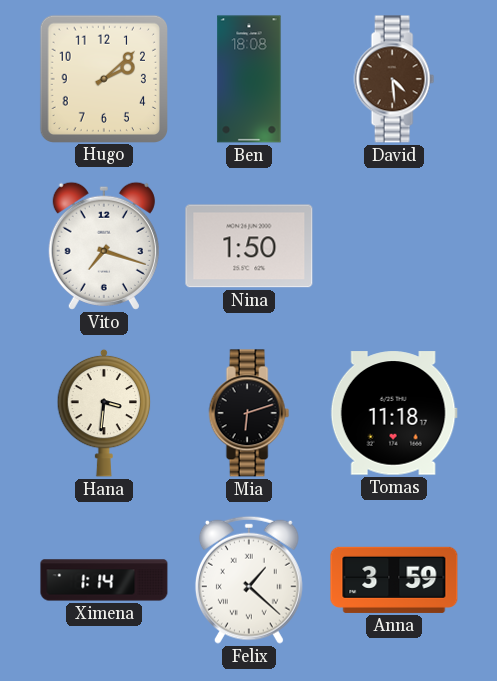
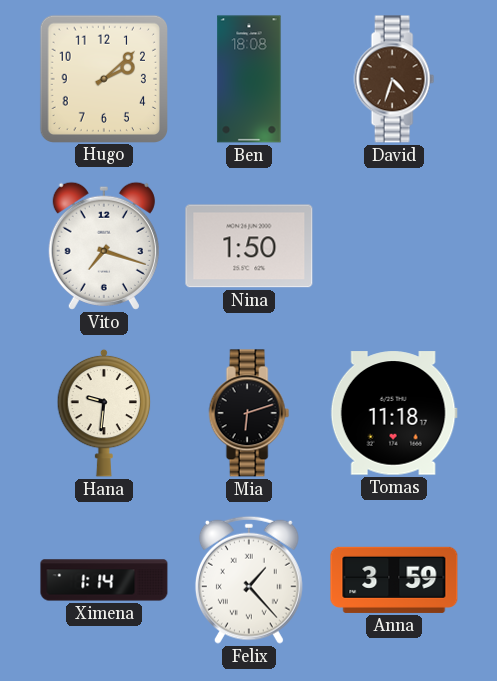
David: 4:29 -> 4:33
Hana: 3:31 -> 9:31
Felix: 1:22 -> 1:23
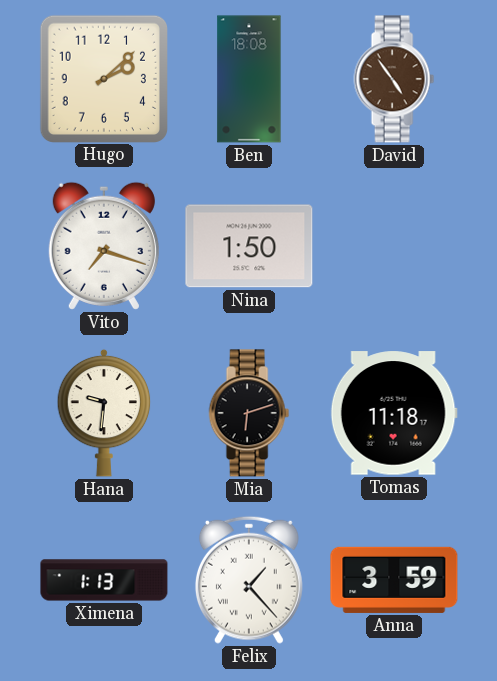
David: 4:33 -> 4:54
Ximena: 1:14 -> 1:13
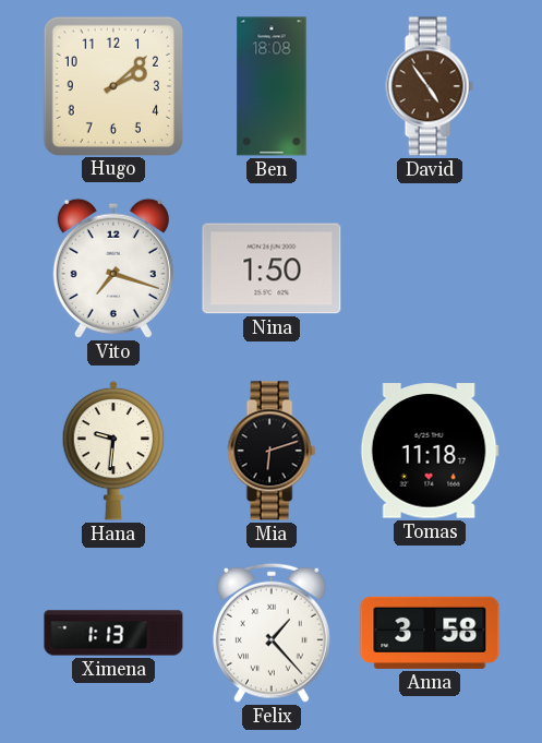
Anna: 3:59 -> 3:58
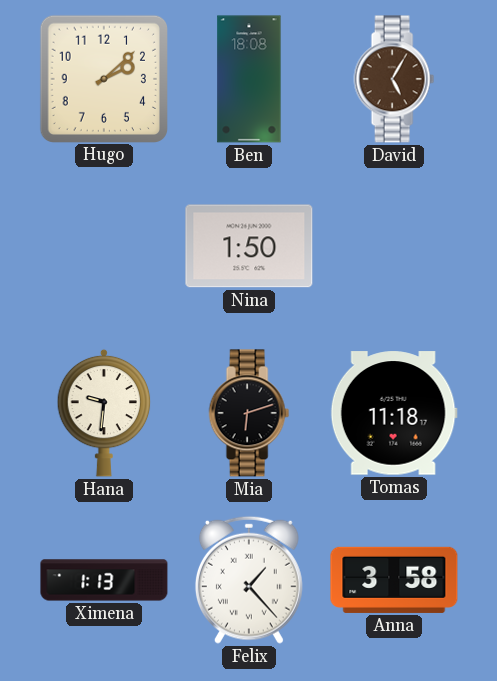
David: 4:54 -> 5:05
Vito: 7:18 -> none
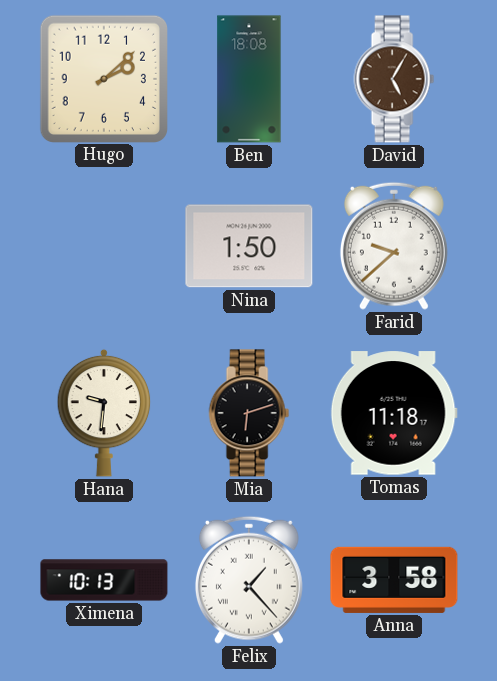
Farid: none -> 9:38
Ximena: 1:13 -> 10:13
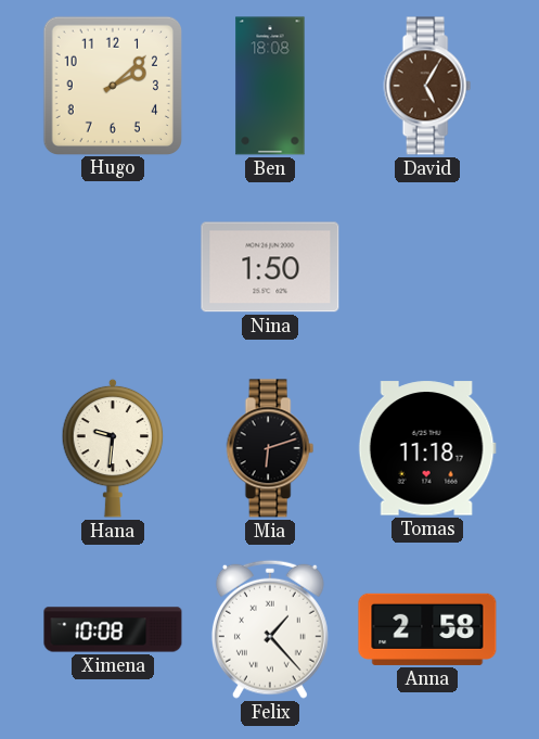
Farid: 9:38 -> none
Ximena: 10:13 -> 10:08
Anna: 3:58 -> 2:58
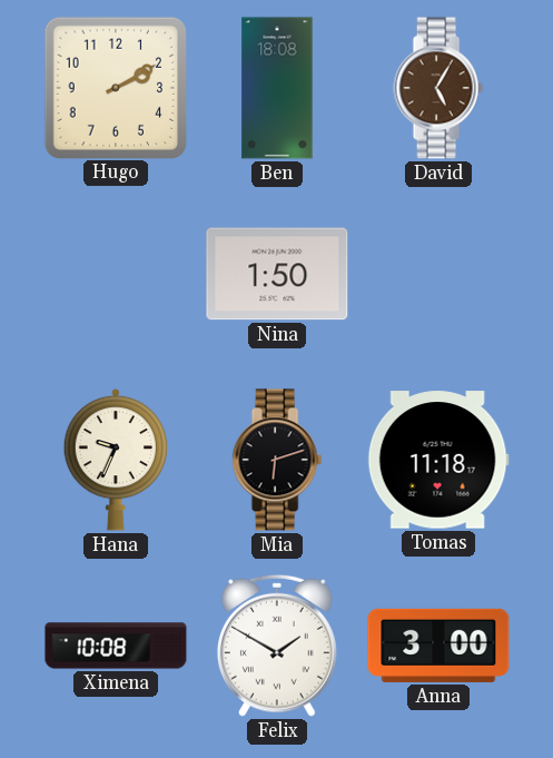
Hugo: 2:08 -> 2:10
Hana: 9:31 -> 9:34
Felix: 1:23 -> 1:50
Anna: 2:58 -> 3:00
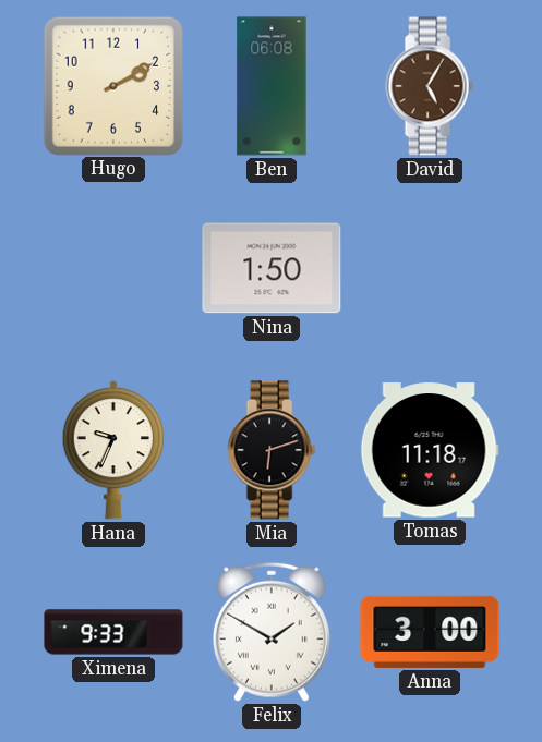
Ben: 18:08 -> 06:08
Ximena: 10:08 -> 9:33
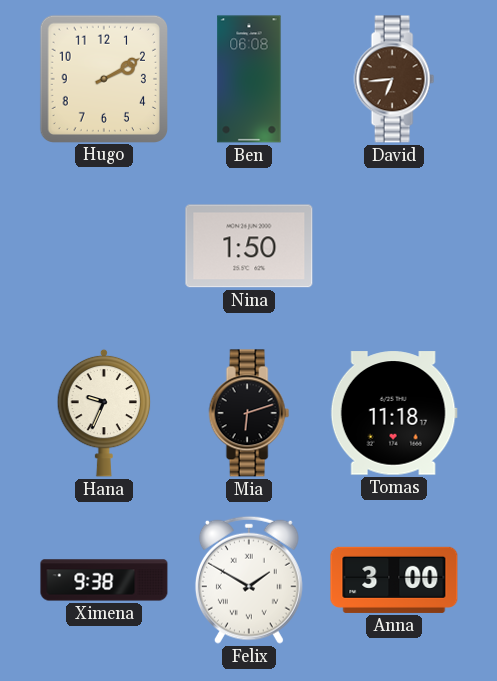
David: 5:05 -> 6:44
Ximena: 9:33 -> 9:38
